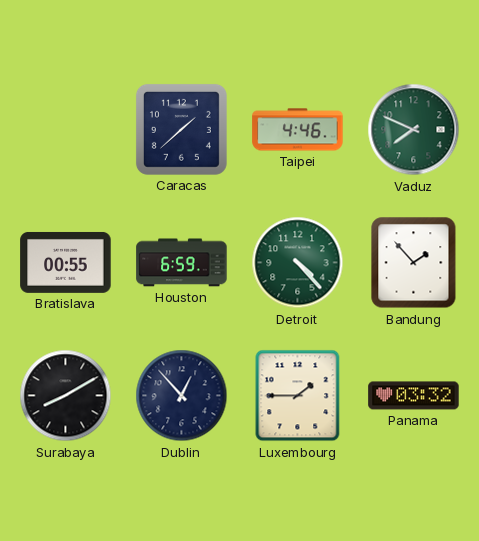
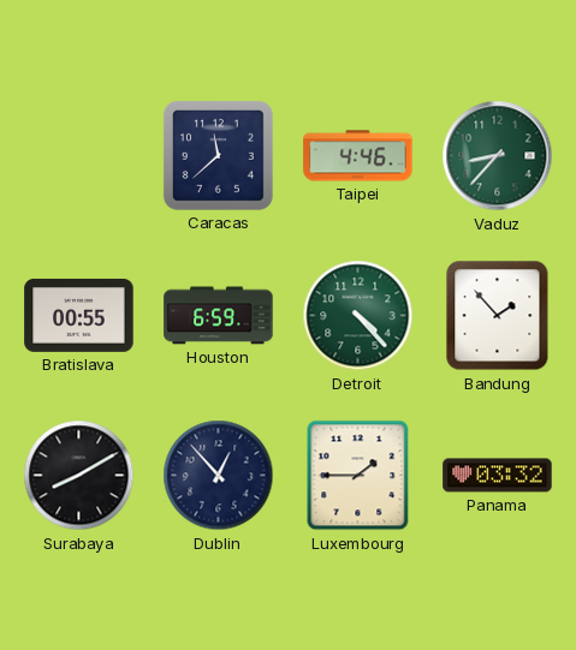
Caracas: 1:38 -> 11:38
Vaduz: 7:49 -> 8:37
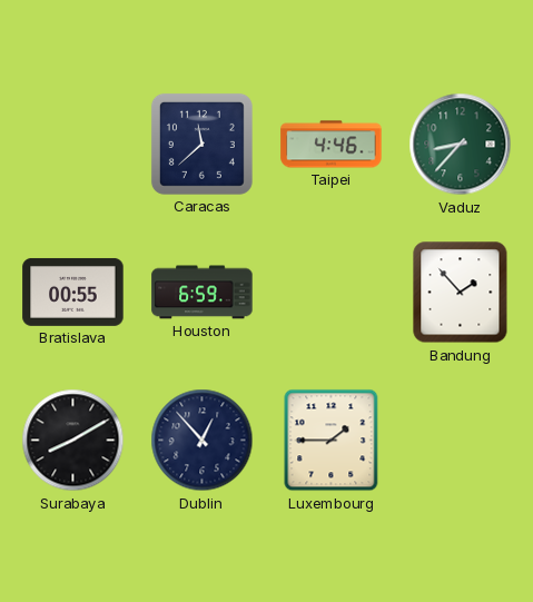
Detroit: 4:23 -> none
Panama: 03:32 -> none
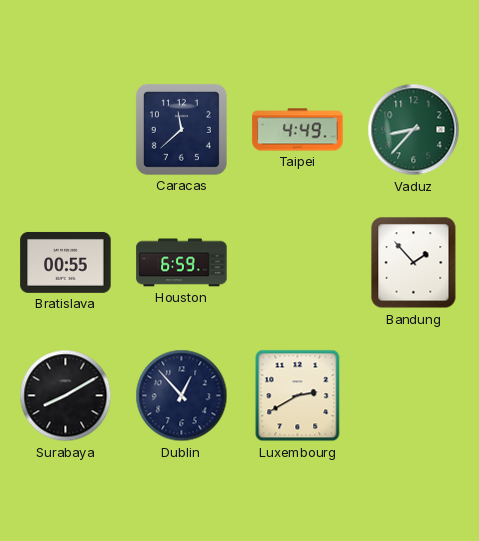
Taipei: 4:46 -> 4:49
Luxembourg: 1:45 -> 2:40
